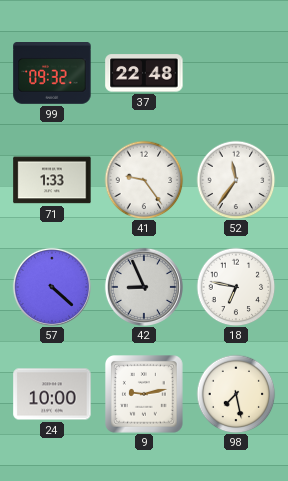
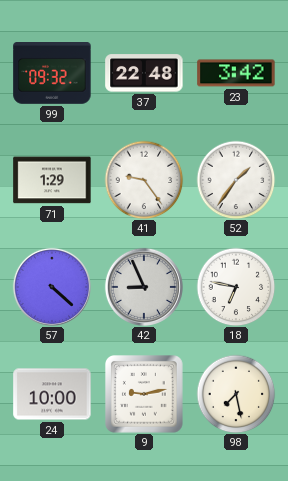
23: none -> 3:42
71: 1:33 -> 1:29
52: 11:36 -> 1:36
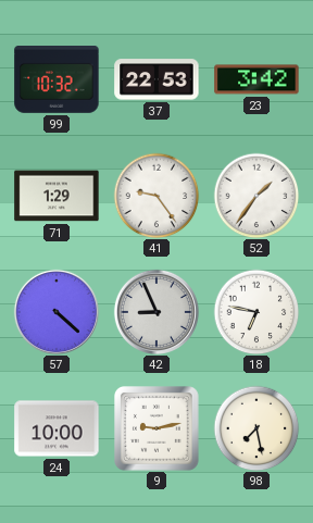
99: 09:32 -> 10:32
37: 22:48 -> 22:53
